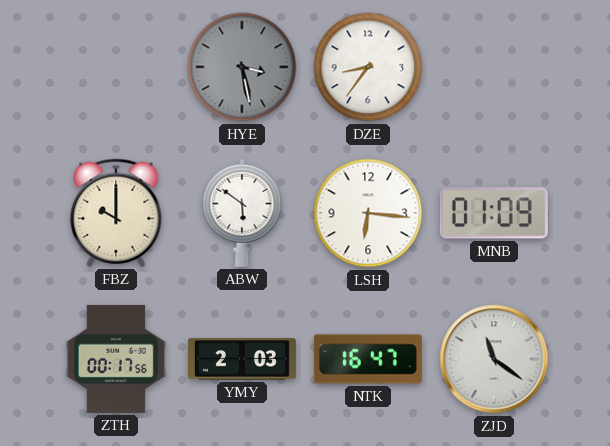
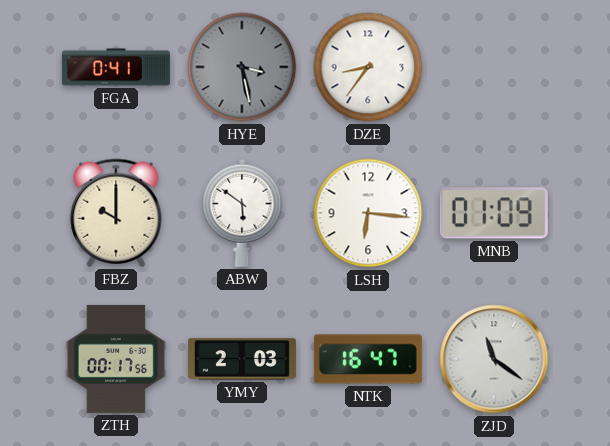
FGA: none -> 0:41
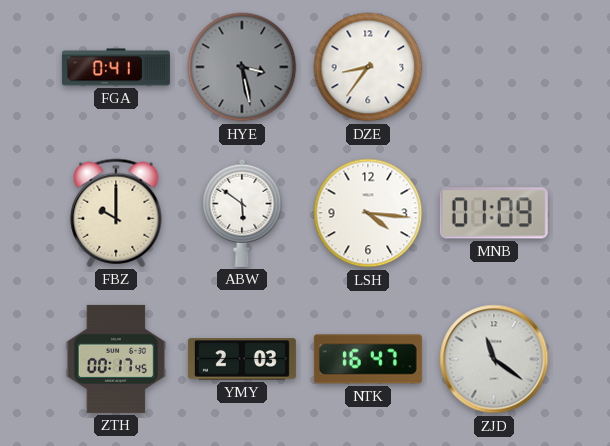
LSH: 6:16 -> 4:16
ZTH: 00:17:56 -> 00:17:45
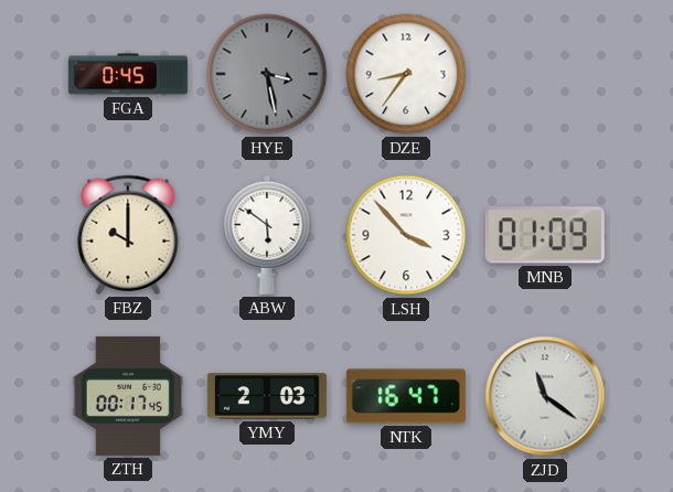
FGA: 0:41 -> 0:45
LSH: 4:16 -> 3:53
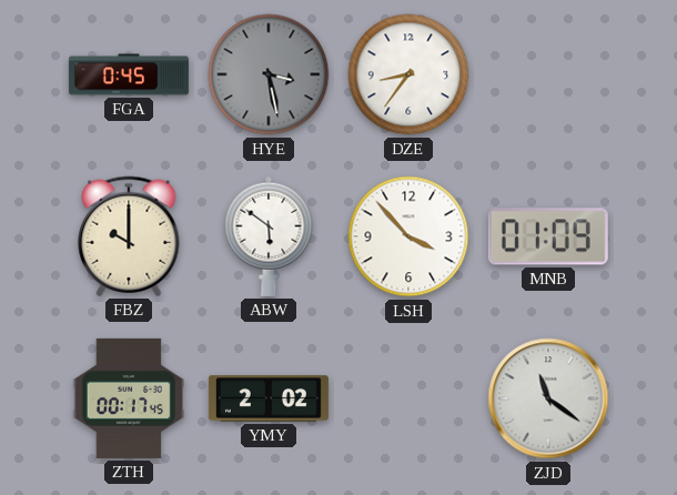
YMY: 2:03 -> 2:02
NTK: 16:47 -> none
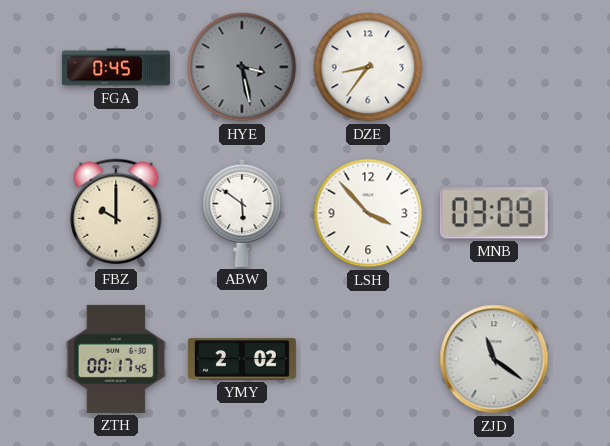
MNB: 01:09 -> 03:09
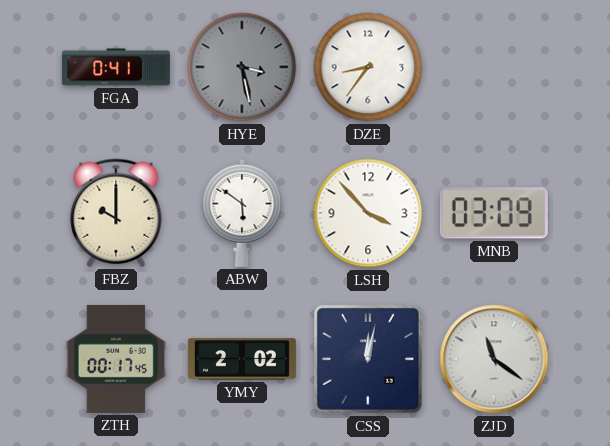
FGA: 0:45 -> 0:41
CSS: none -> 12:02
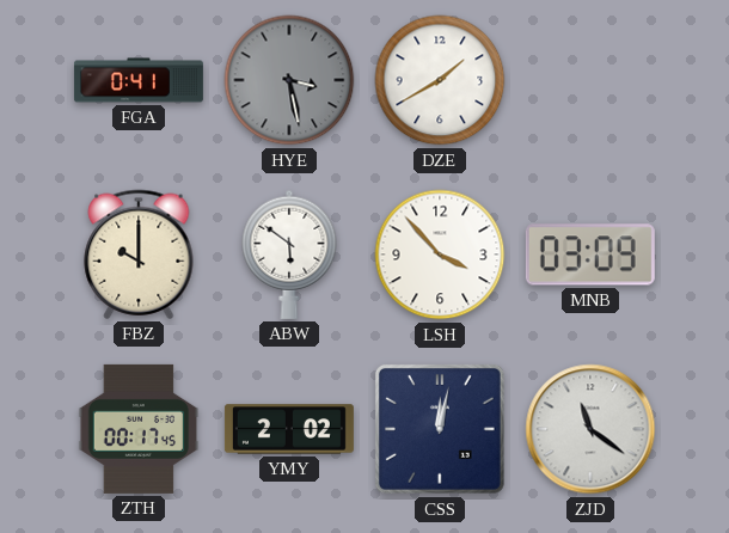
DZE: 8:36 -> 1:40
